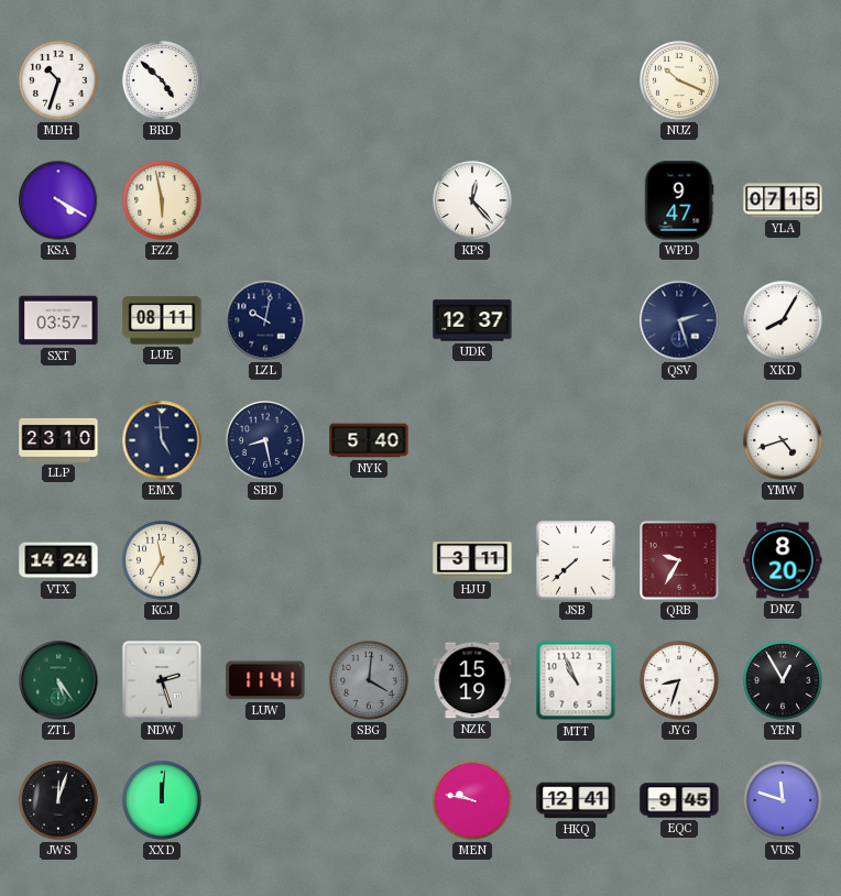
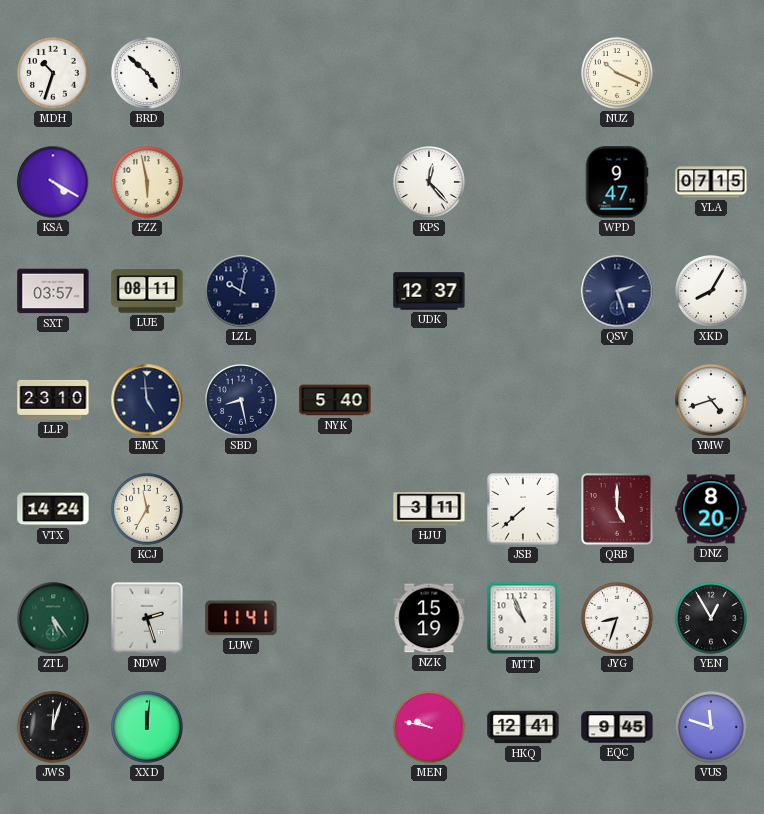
QRB: 9:35 -> 5:00
SBG: 4:01 -> none
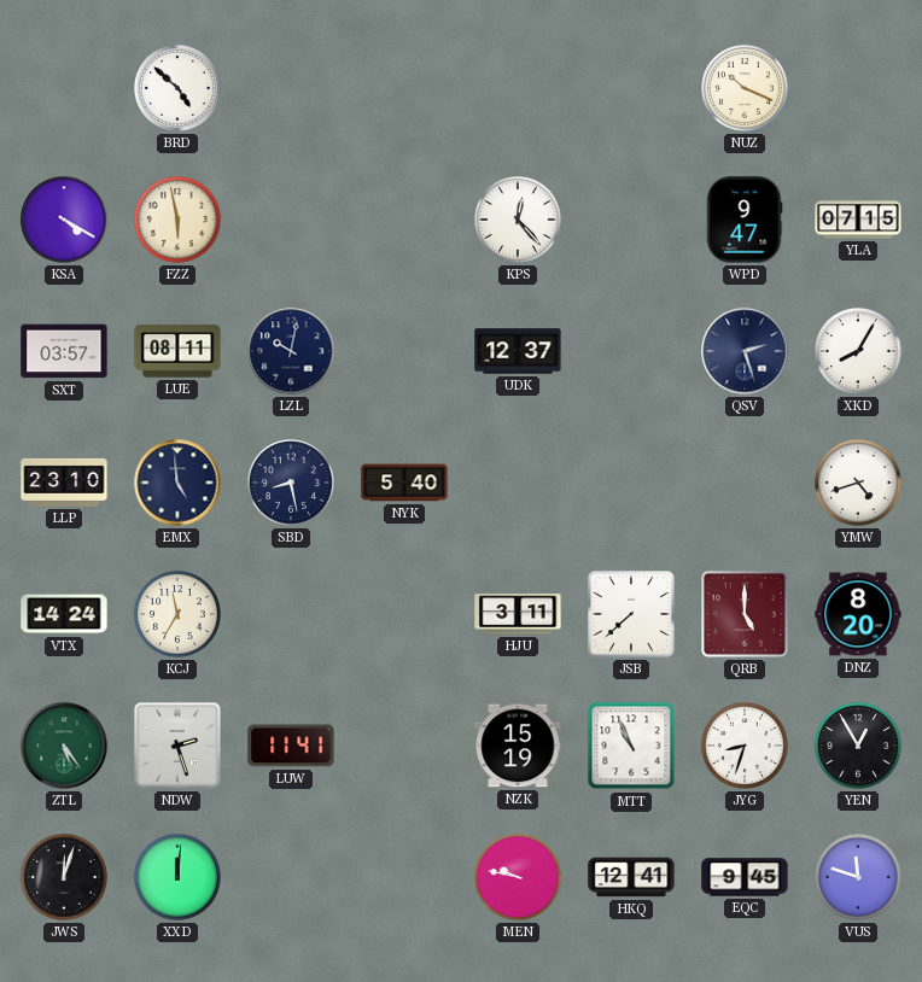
MDH: 10:33 -> none
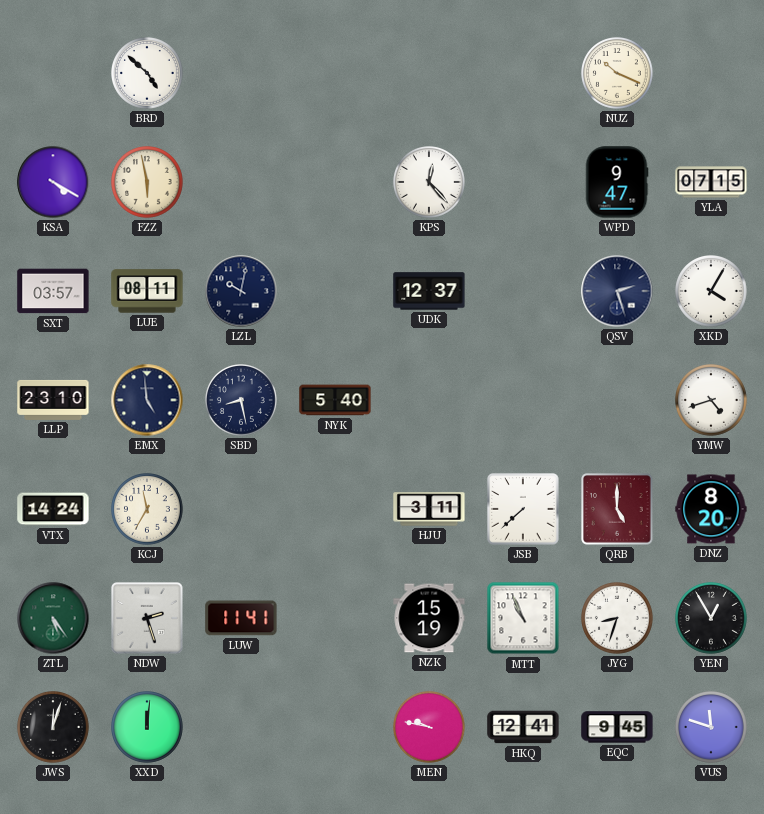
XKD: 8:05 -> 4:05
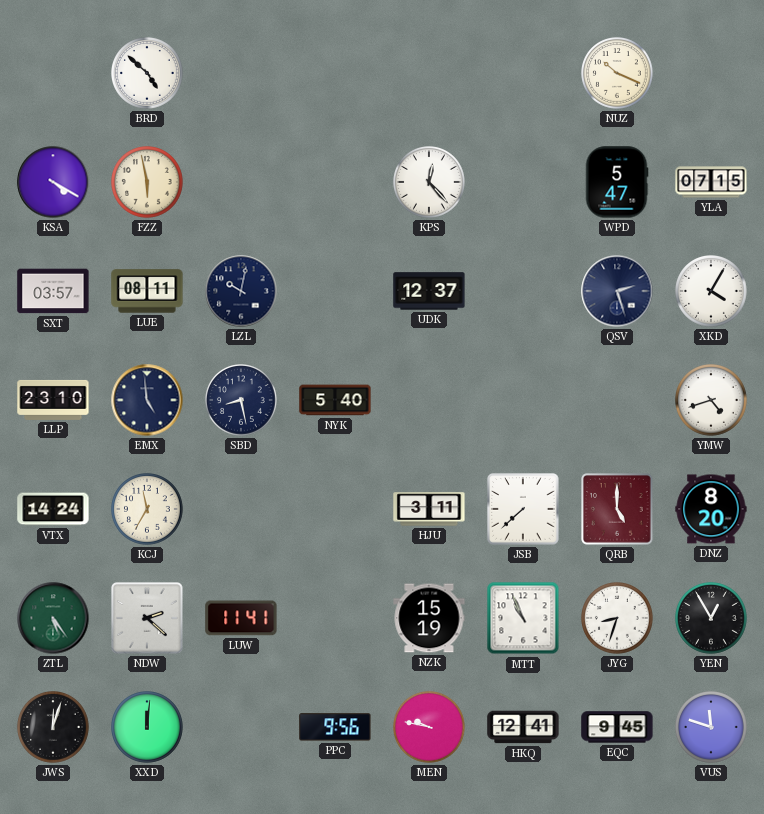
WPD: 9:47 -> 5:47
NDW: 2:27 -> 2:22
PPC: none -> 9:56
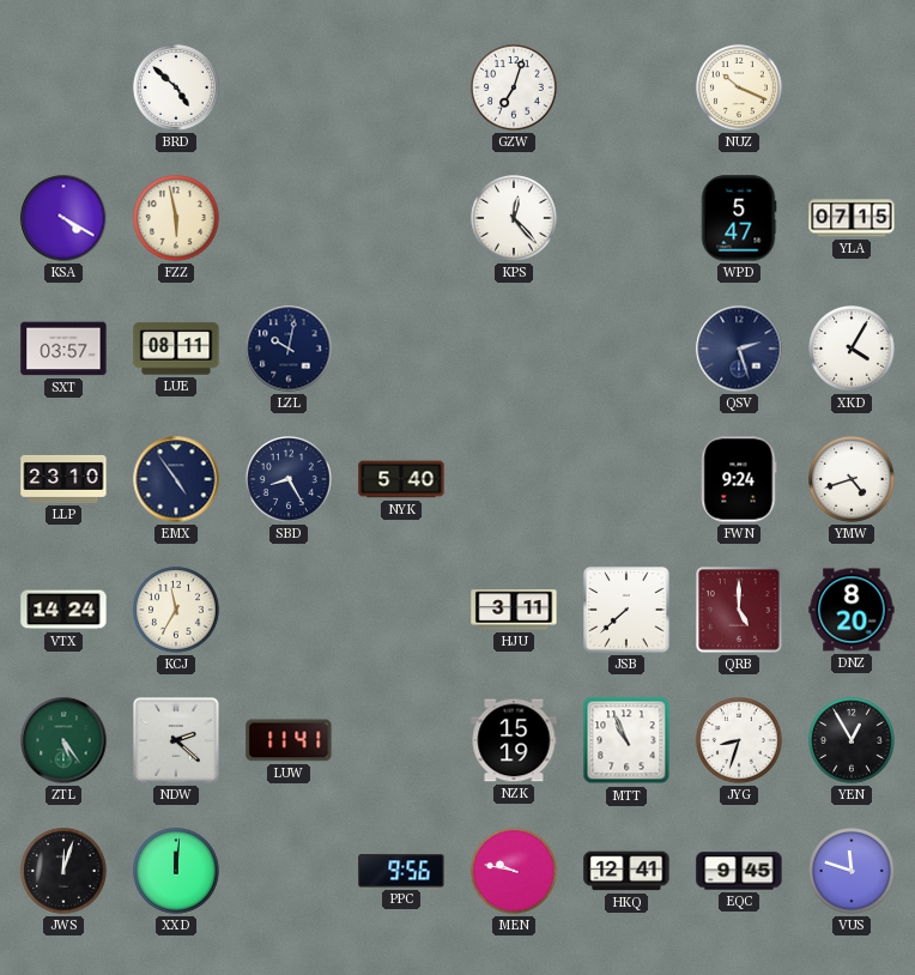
GZW: none -> 7:03
UDK: 12:37 -> none
EMX: 4:59 -> 4:54
SBD: 8:28 -> 8:25
FWN: none -> 9:24
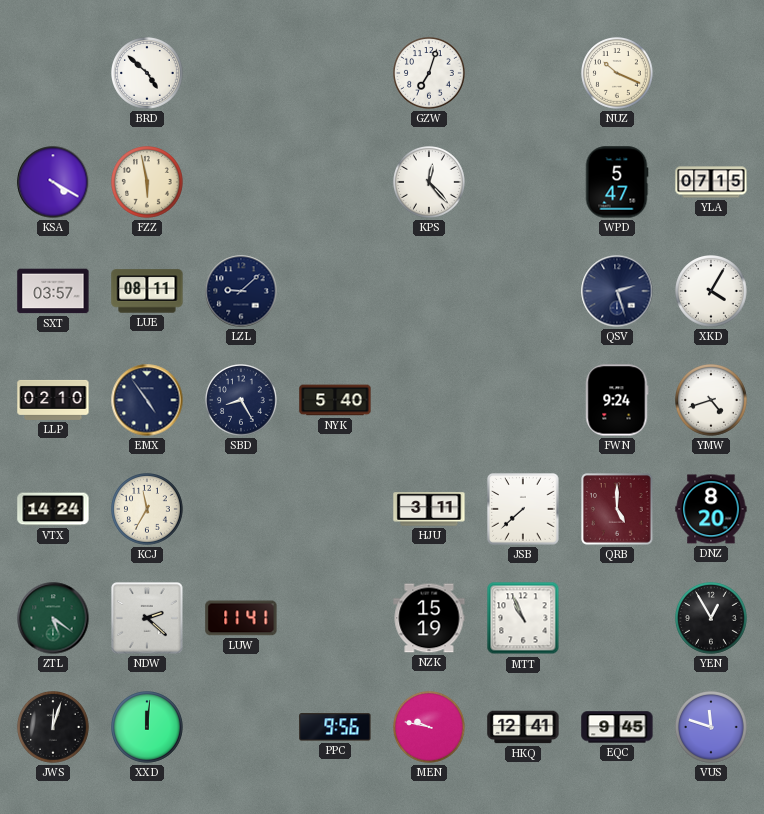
LZL: 10:02 -> 9:08
LLP: 23:10 -> 02:10
ZTL: 5:24 -> 5:21
JYG: 8:33 -> none
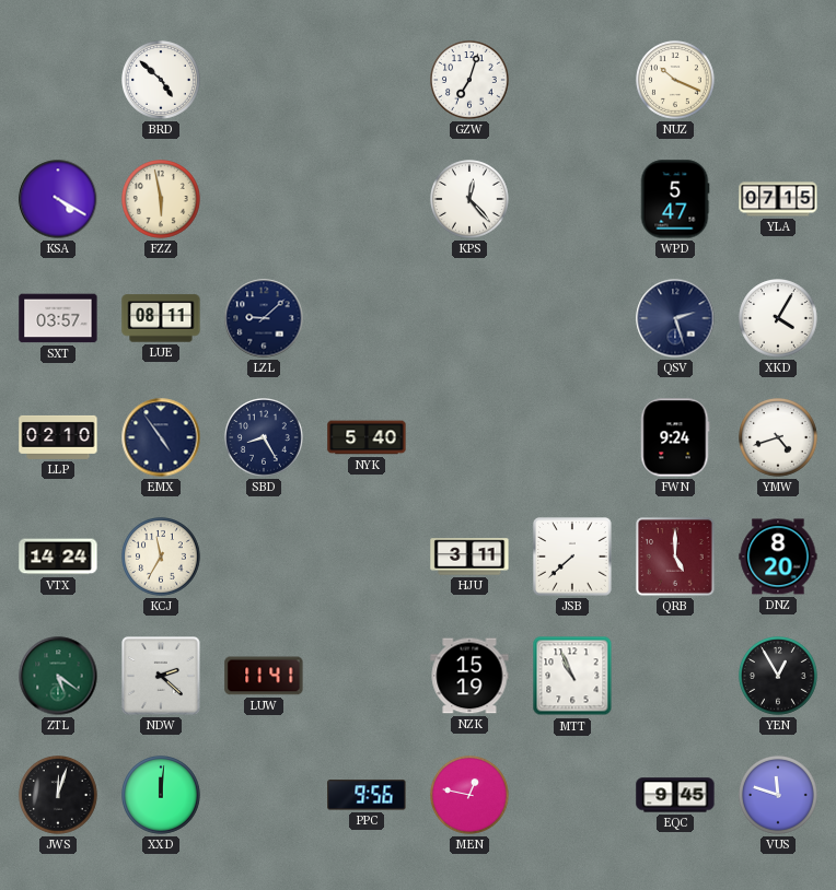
MEN: 9:47 -> 12:47
HKQ: 12:41 -> none
